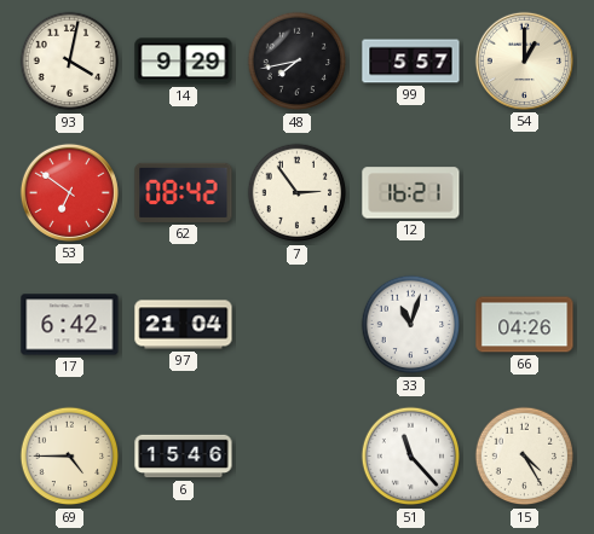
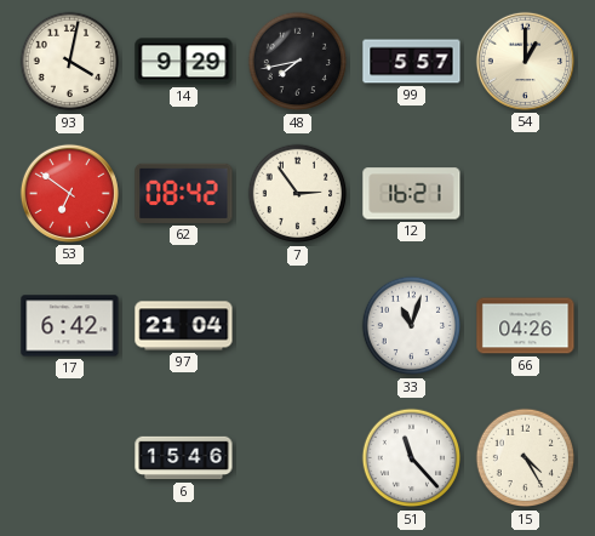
69: 4:45 -> none
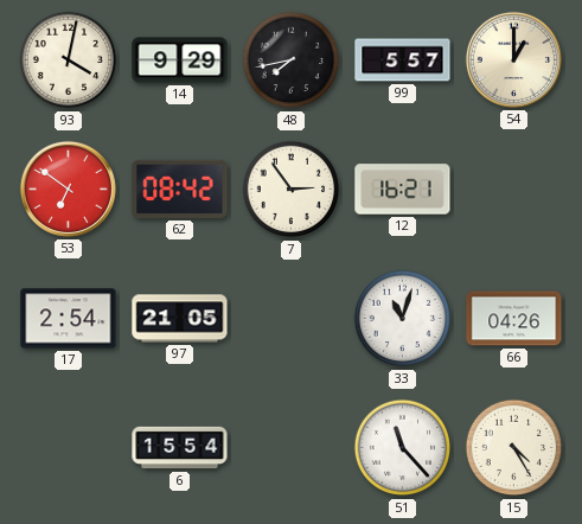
17: 6:42 -> 2:54
97: 21:04 -> 21:05
6: 15:46 -> 15:54
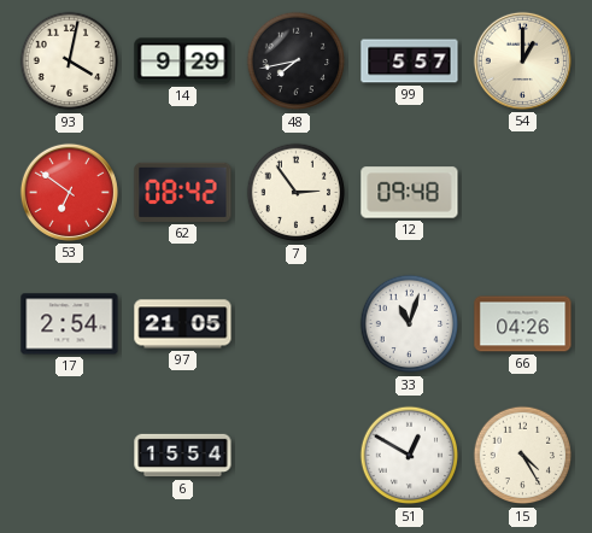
12: 16:21 -> 09:48
51: 11:23 -> 12:50
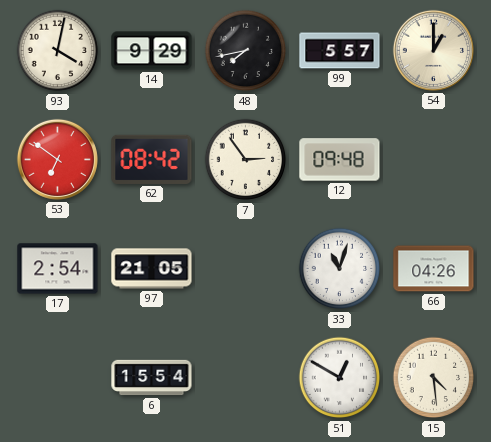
15: 4:25 -> 4:29
